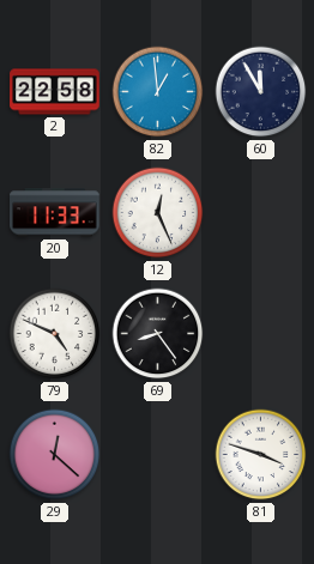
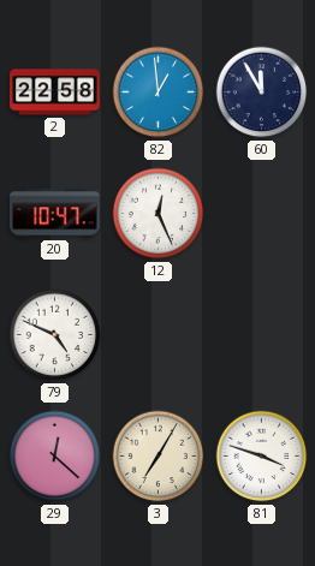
20: 11:33 -> 10:47
69: 8:24 -> none
3: none -> 7:05
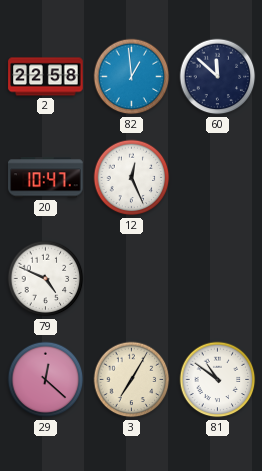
60: 11:55 -> 11:52
81: 3:48 -> 10:51
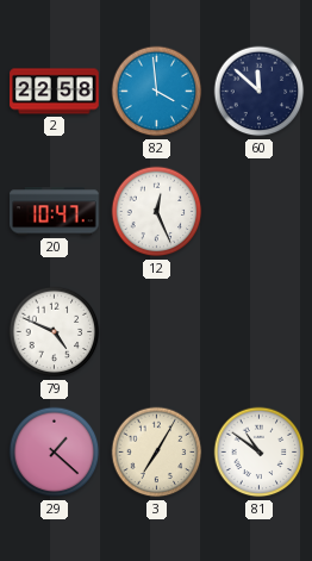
82: 12:59 -> 3:59
29: 12:22 -> 1:22
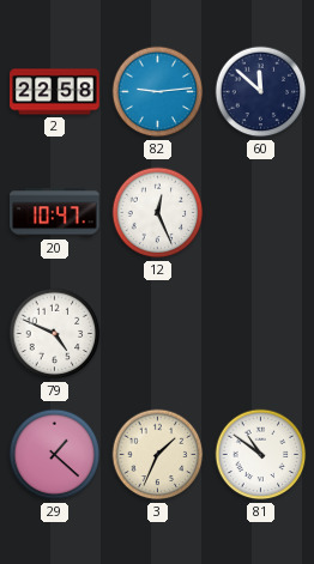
82: 3:59 -> 9:14
3: 7:05 -> 1:34
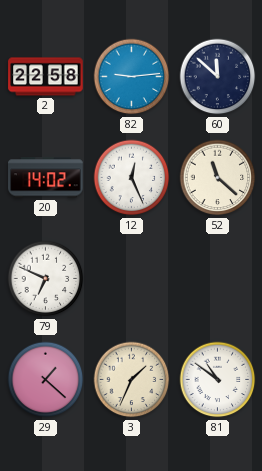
20: 10:47 -> 14:02
52: none -> 11:22
79: 4:49 -> 6:49
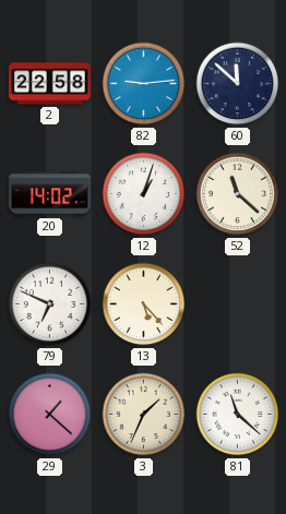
12: 12:26 -> 1:03
13: none -> 5:23
81: 10:51 -> 11:22
